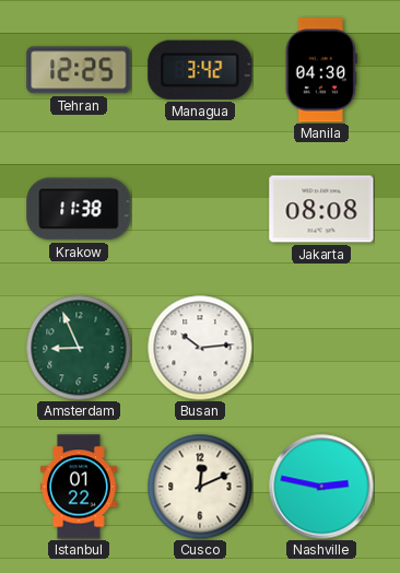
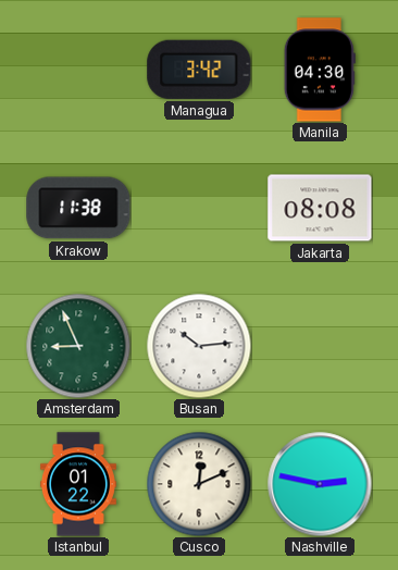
Tehran: 12:25 -> none
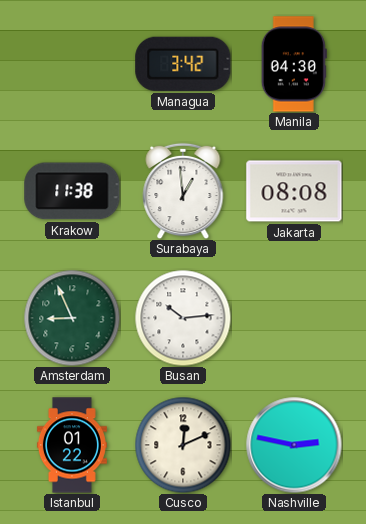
Surabaya: none -> 12:59
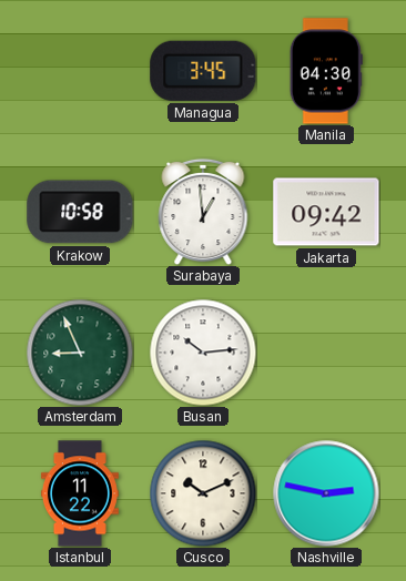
Managua: 3:42 -> 3:45
Krakow: 11:38 -> 10:58
Jakarta: 08:08 -> 09:42
Istanbul: 01:22 -> 11:22
Cusco: 12:11 -> 10:11
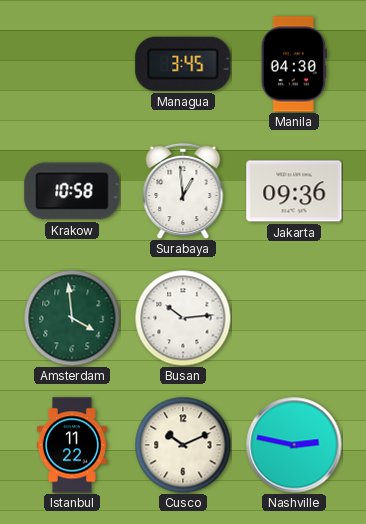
Jakarta: 09:42 -> 09:36
Amsterdam: 8:56 -> 3:59
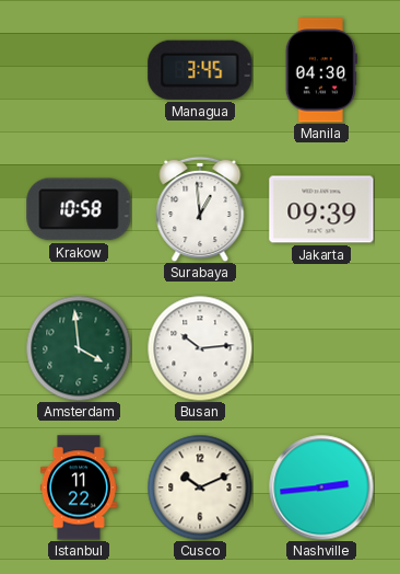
Jakarta: 09:36 -> 09:39
Nashville: 2:47 -> 2:44
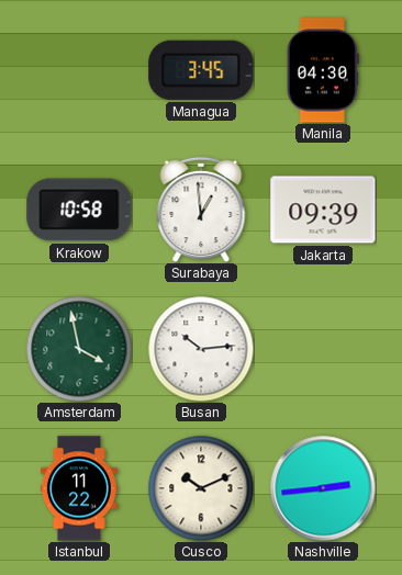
Amsterdam: 3:59 -> 3:58
